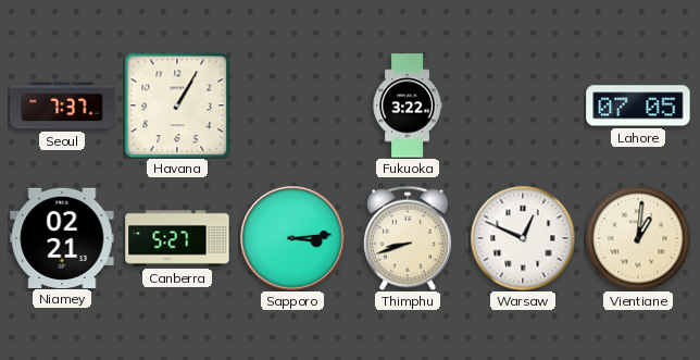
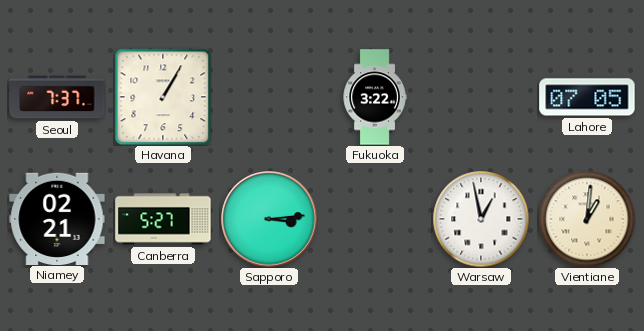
Thimphu: 8:42 -> none
Warsaw: 12:49 -> 12:58
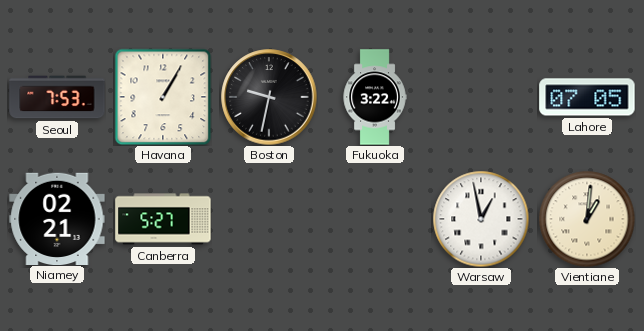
Seoul: 7:37 -> 7:53
Boston: none -> 9:32
Sapporo: 3:14 -> none
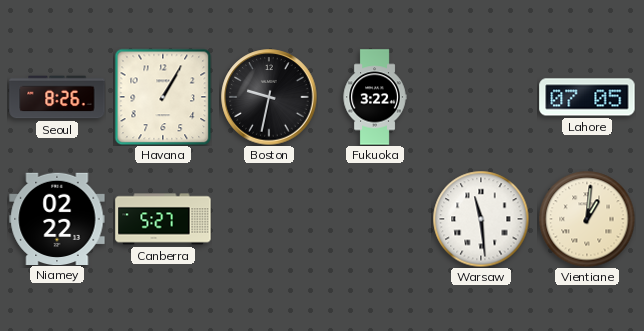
Seoul: 7:53 -> 8:26
Niamey: 02:21 -> 02:22
Warsaw: 12:58 -> 11:29
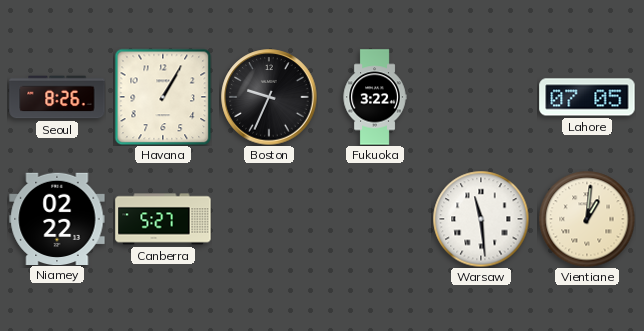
Boston: 9:32 -> 9:34
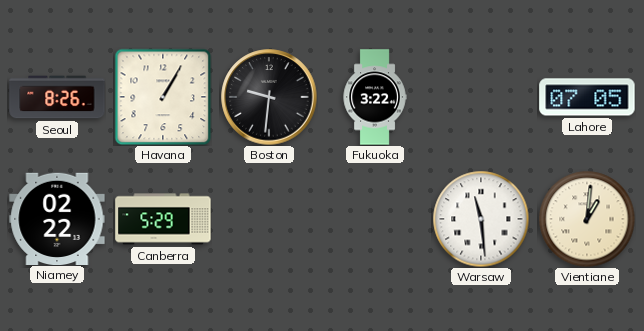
Boston: 9:34 -> 9:31
Canberra: 5:27 -> 5:29
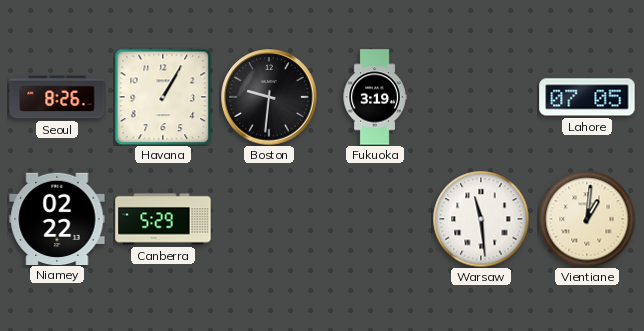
Fukuoka: 3:22 -> 3:19
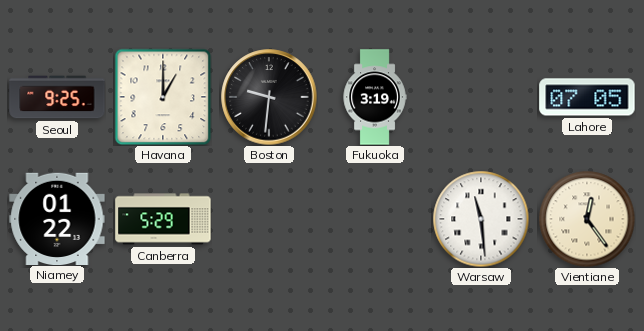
Seoul: 8:26 -> 9:25
Havana: 1:05 -> 1:00
Niamey: 02:22 -> 01:22
Vientiane: 1:01 -> 12:24
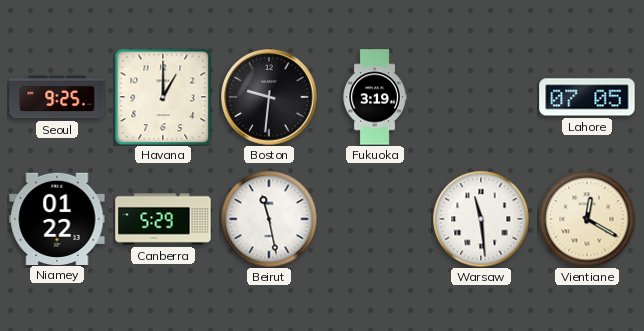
Beirut: none -> 11:28
Vientiane: 12:24 -> 12:20
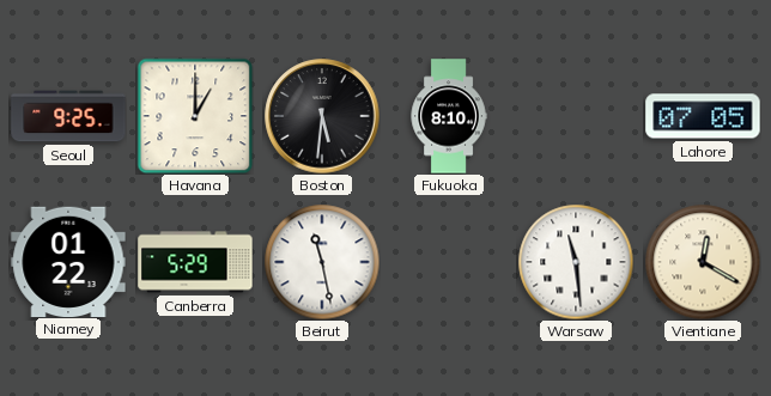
Boston: 9:31 -> 5:31
Fukuoka: 3:19 -> 8:10
